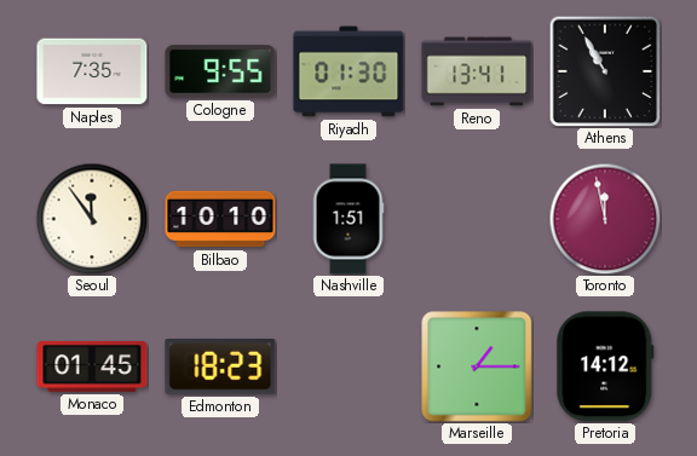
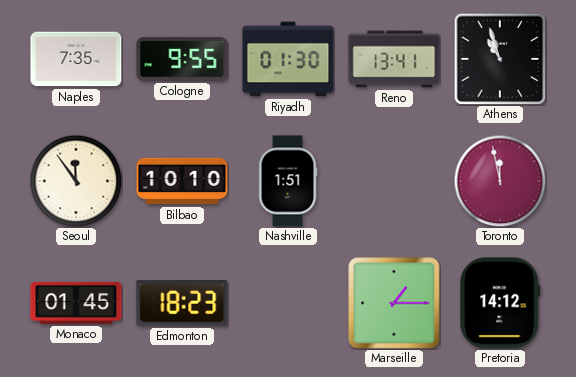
Athens: 10:55 -> 10:57
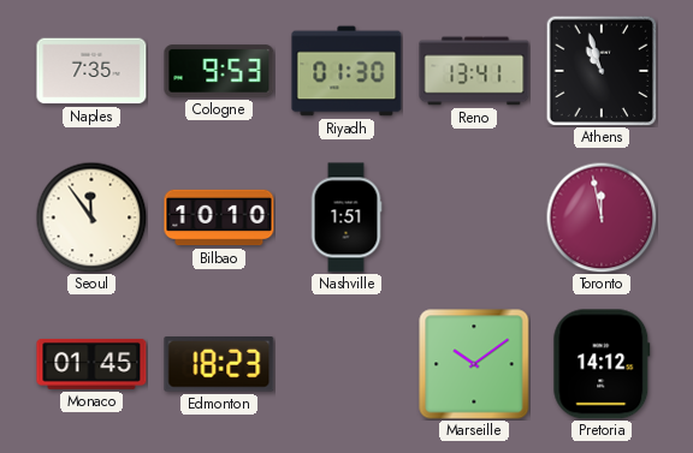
Cologne: 9:55 -> 9:53
Marseille: 1:15 -> 10:09
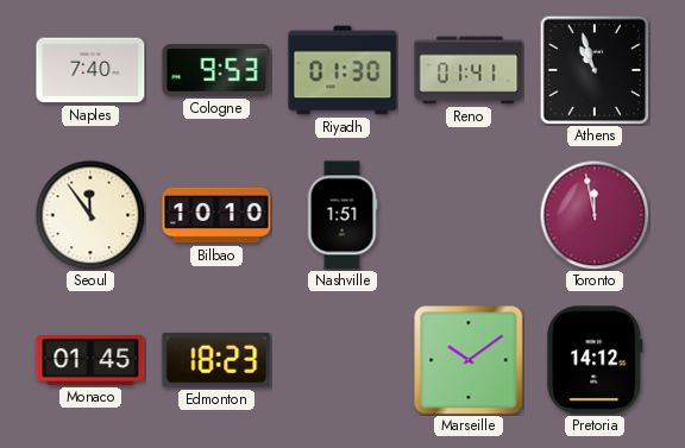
Naples: 7:35 -> 7:40
Reno: 13:41 -> 01:41
